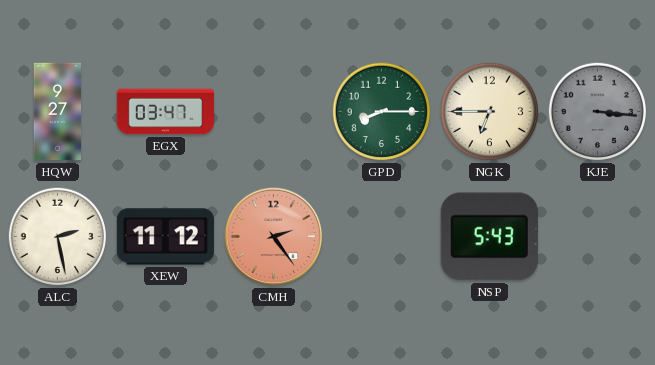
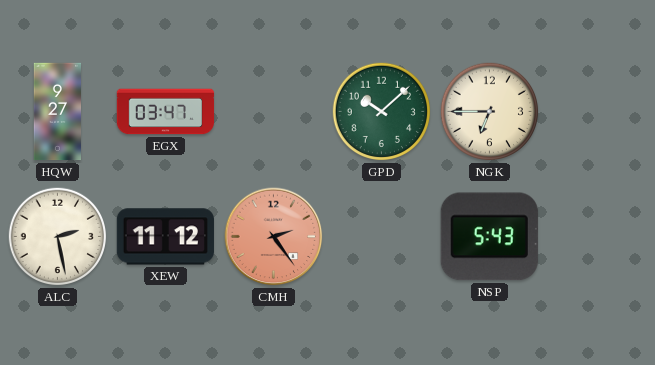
GPD: 8:15 -> 10:08
KJE: 3:16 -> none
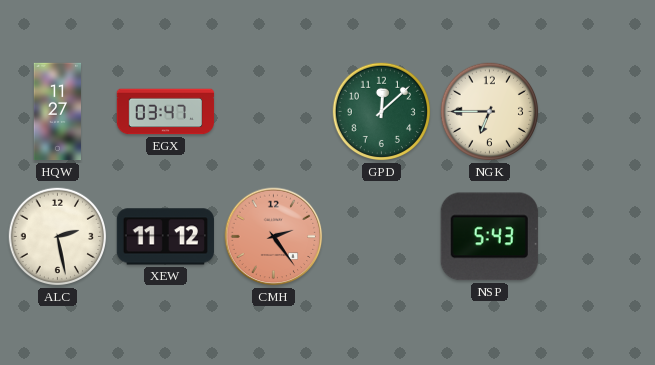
HQW: 9:27 -> 11:27
GPD: 10:08 -> 12:08
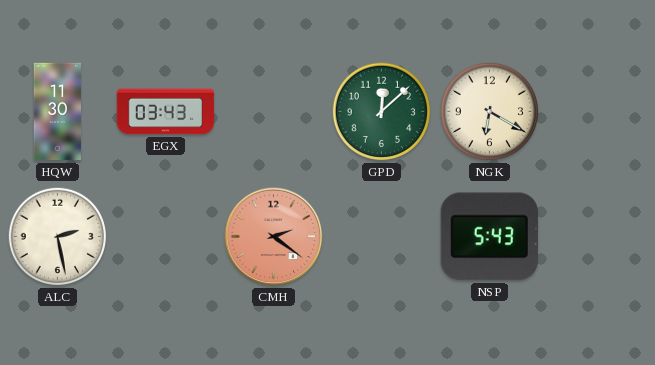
HQW: 11:27 -> 11:30
EGX: 03:47 -> 03:43
NGK: 6:45 -> 6:20
XEW: 11:12 -> none
CMH: 2:24 -> 2:21
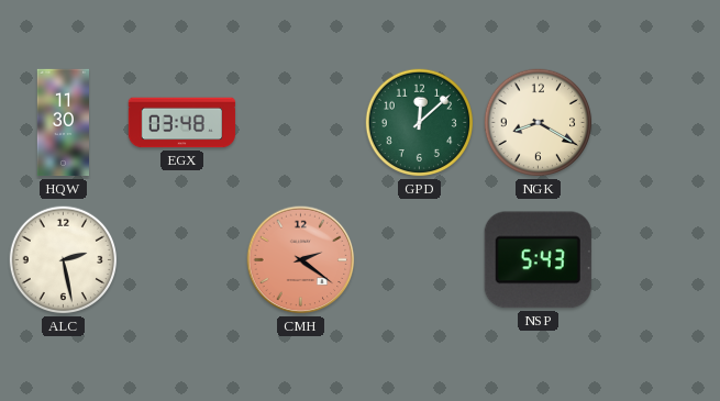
EGX: 03:43 -> 03:48
NGK: 6:20 -> 8:20
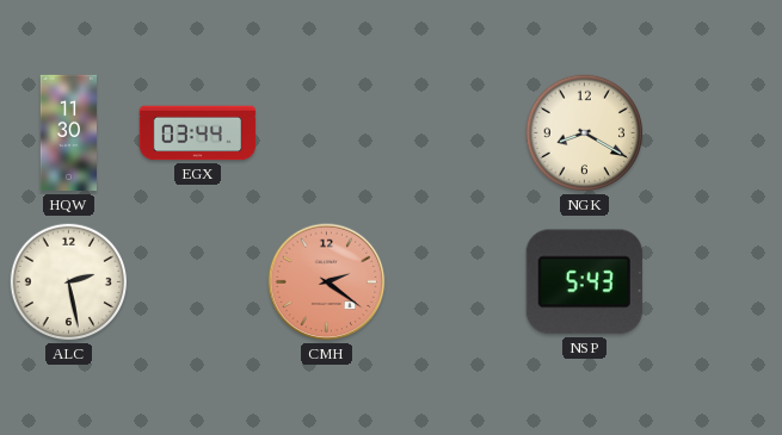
EGX: 03:48 -> 03:44
GPD: 12:08 -> none
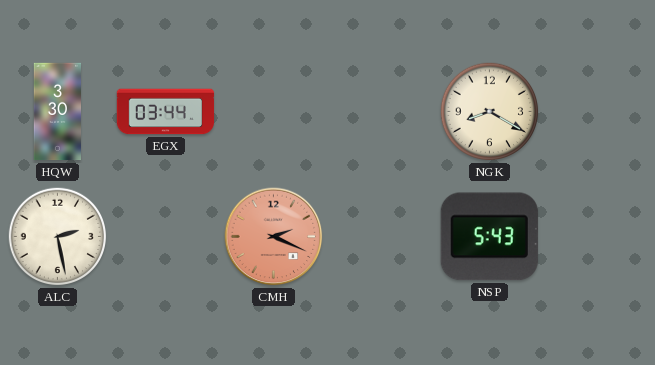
HQW: 11:30 -> 3:30
CMH: 2:21 -> 2:19
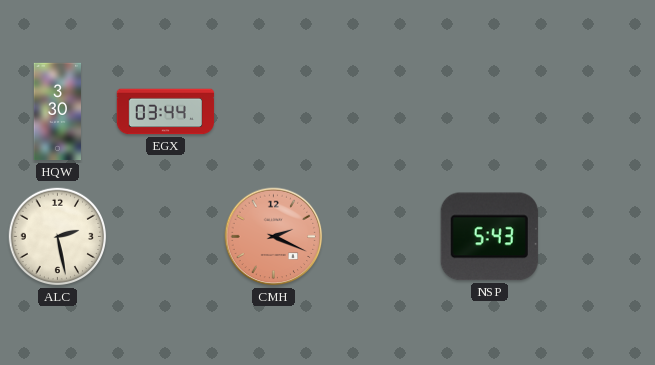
NGK: 8:20 -> none
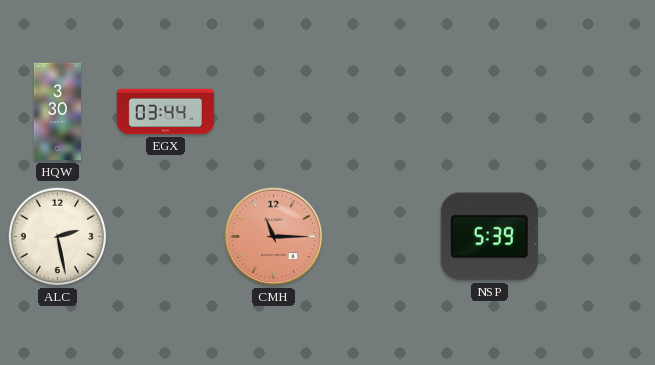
CMH: 2:19 -> 11:15
NSP: 5:43 -> 5:39
